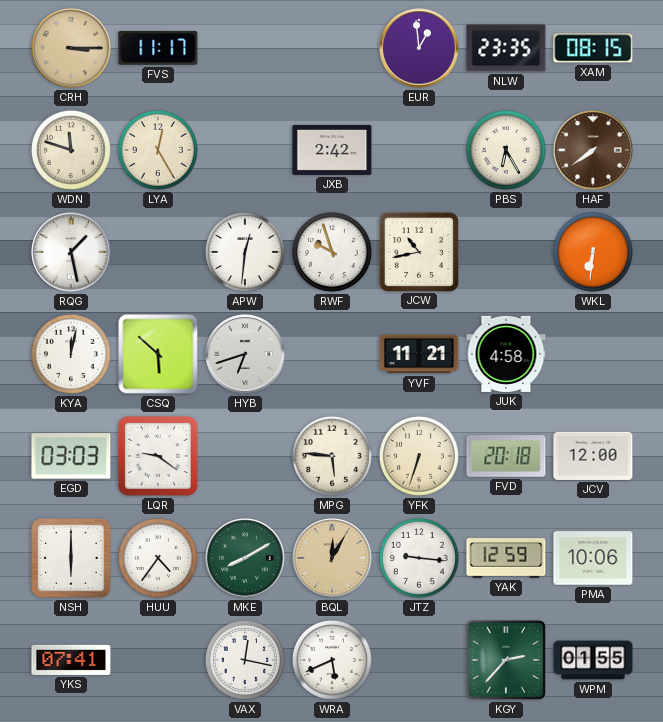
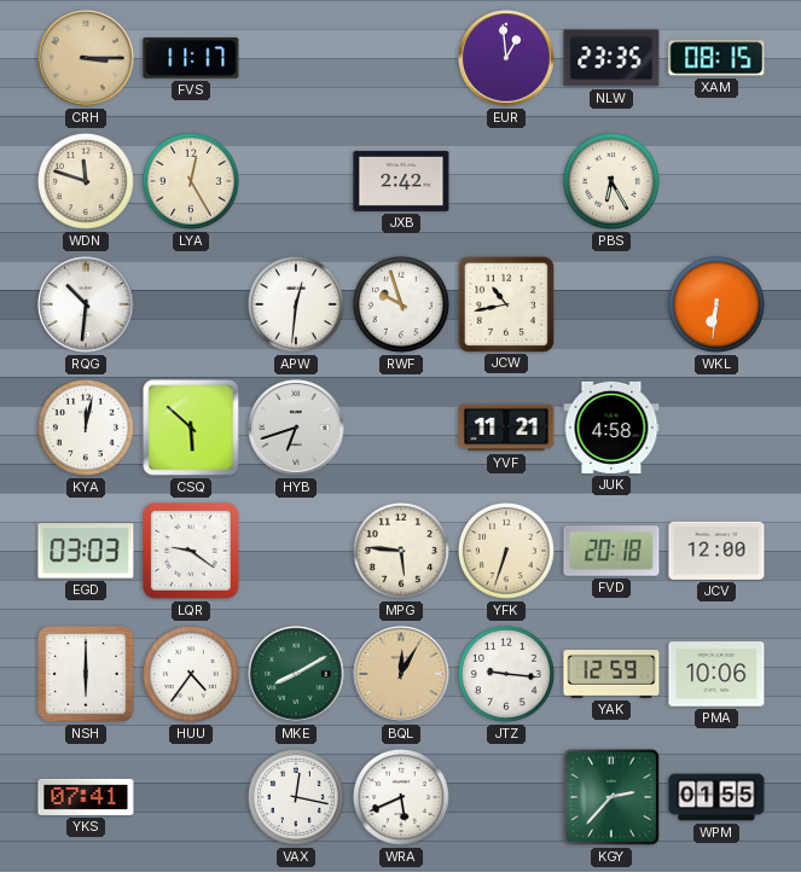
HAF: 7:39 -> none
RQG: 1:28 -> 10:31
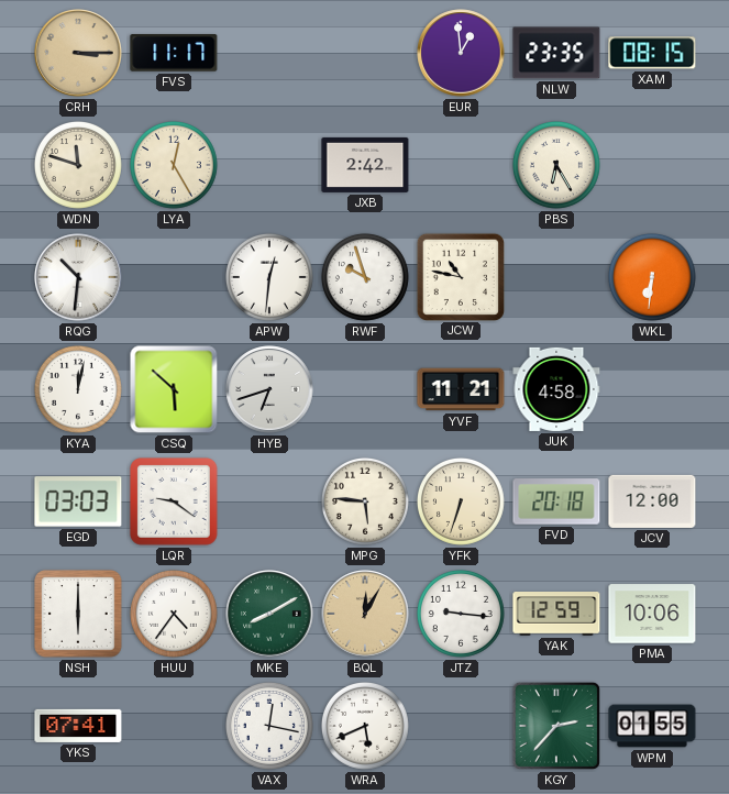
JCW: 10:43 -> 10:47
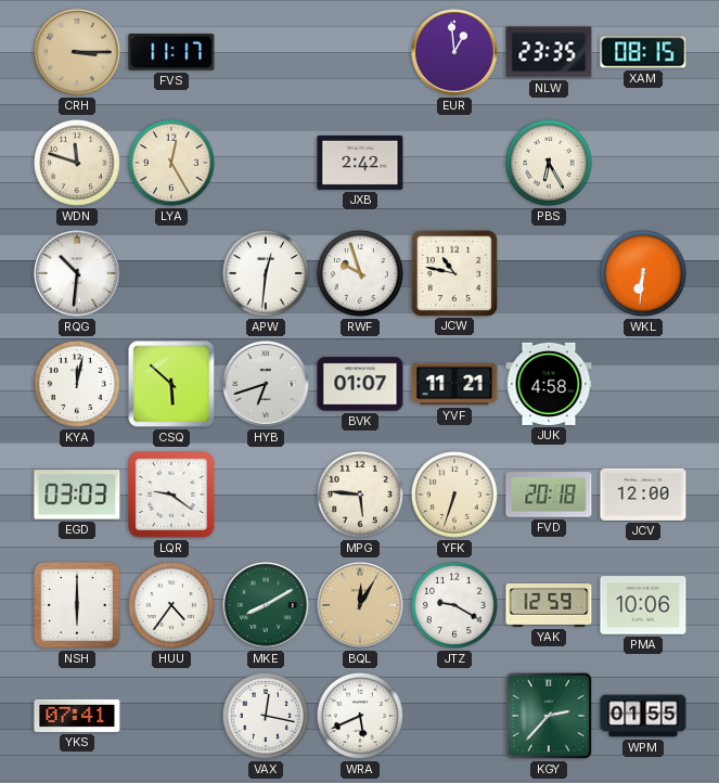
BVK: none -> 01:07
JTZ: 9:16 -> 9:20
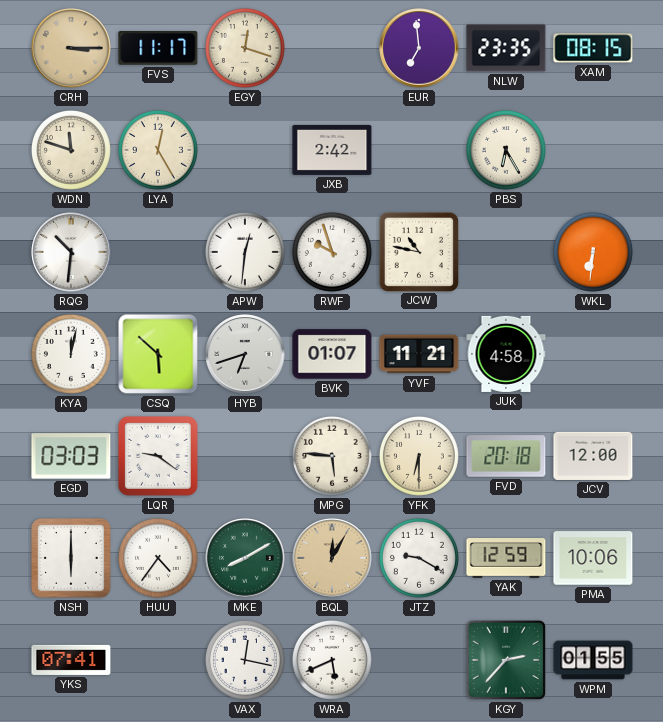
EGY: none -> 12:18
EUR: 12:59 -> 6:59
YFK: 6:33 -> 6:30
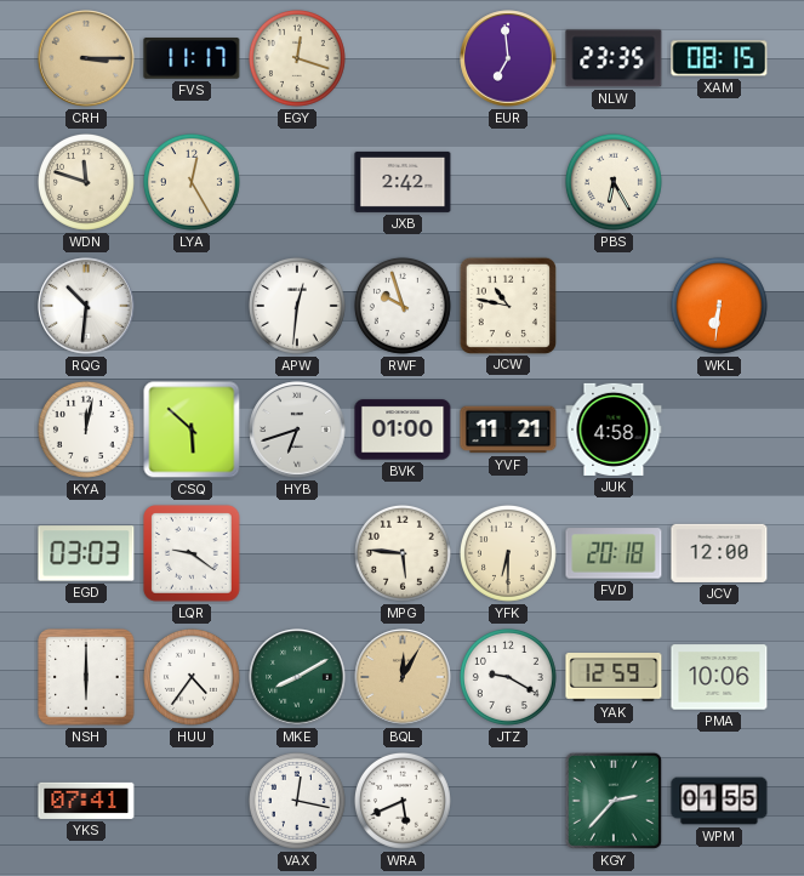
BVK: 01:07 -> 01:00
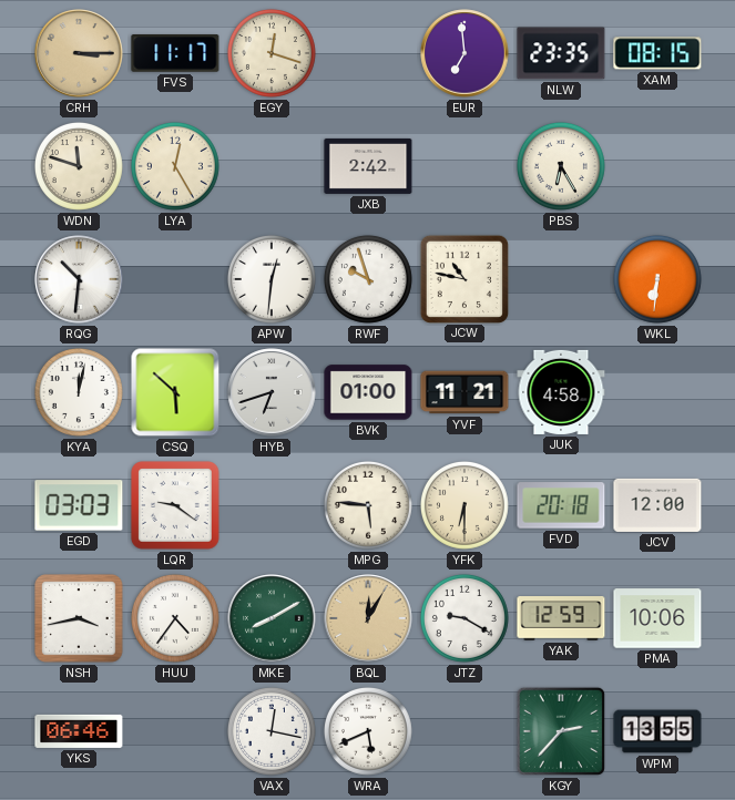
NSH: 6:00 -> 3:43
YKS: 07:41 -> 06:46
WPM: 01:55 -> 13:55
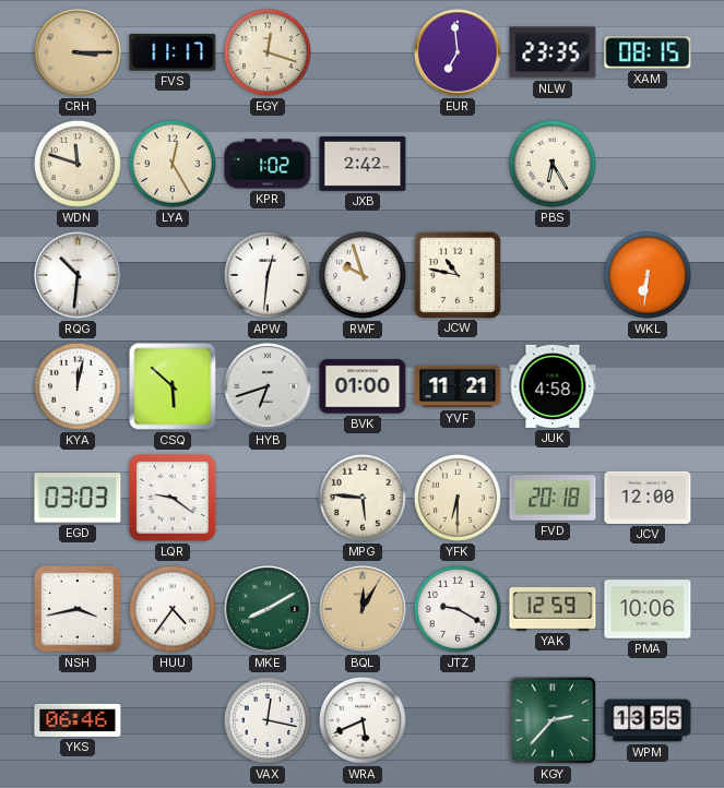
KPR: none -> 1:02
